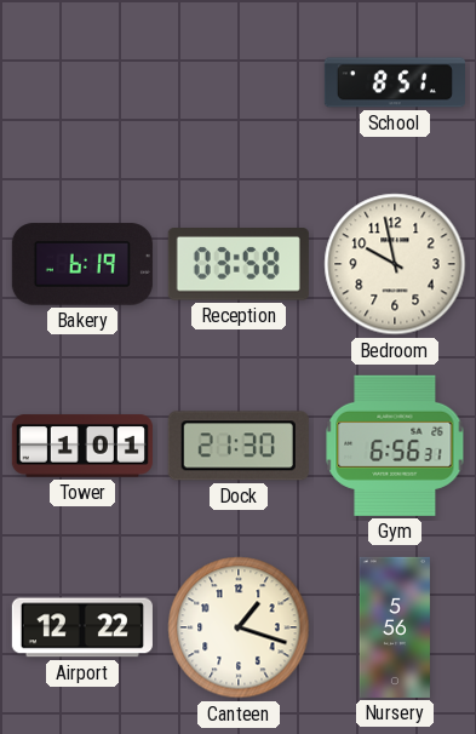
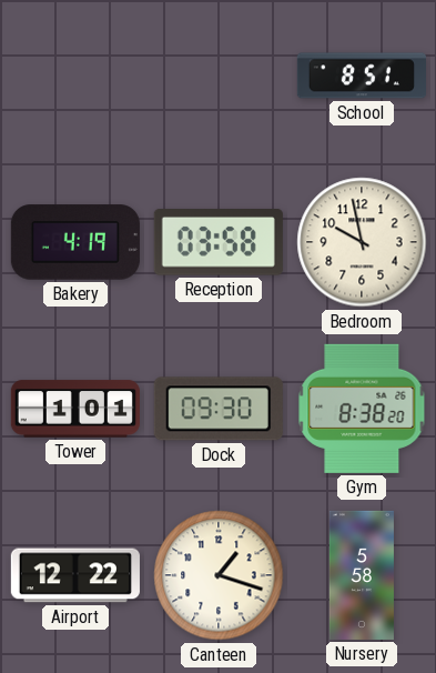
Bakery: 6:19 -> 4:19
Dock: 21:30 -> 09:30
Gym: 6:56 -> 8:38
Nursery: 5:56 -> 5:58
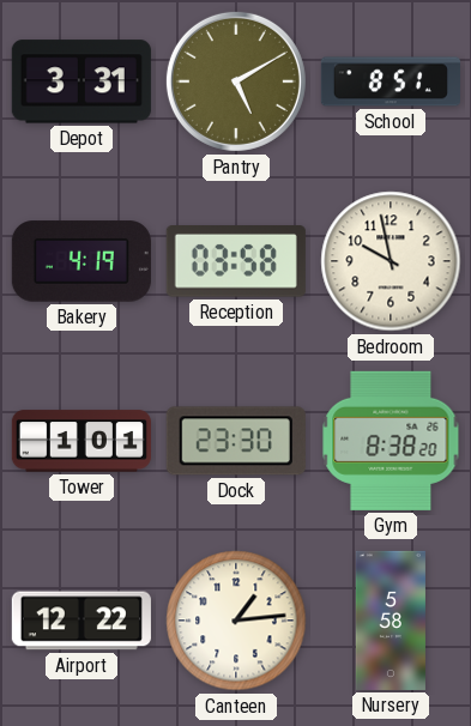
Depot: none -> 3:31
Pantry: none -> 5:10
Dock: 09:30 -> 23:30
Canteen: 1:18 -> 1:14
